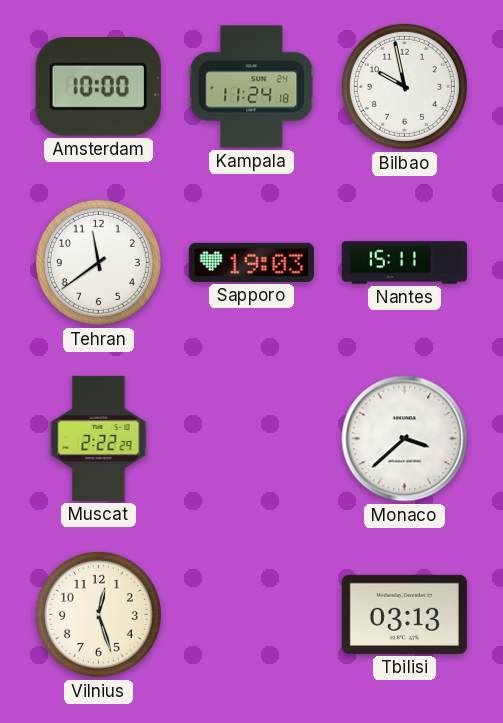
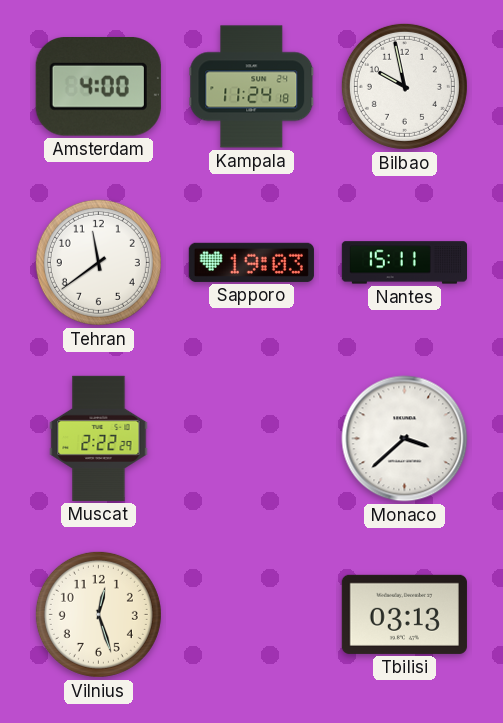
Amsterdam: 10:00 -> 4:00
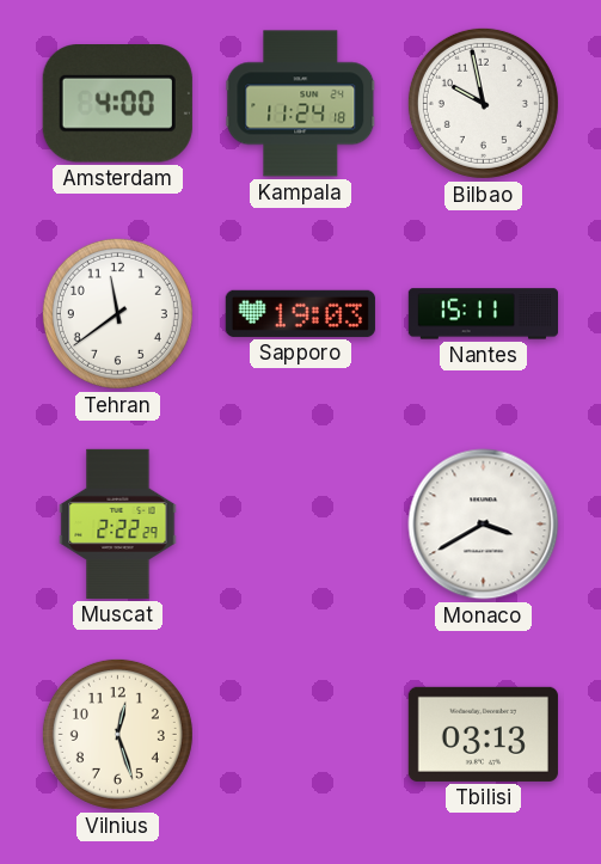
Monaco: 3:38 -> 3:40
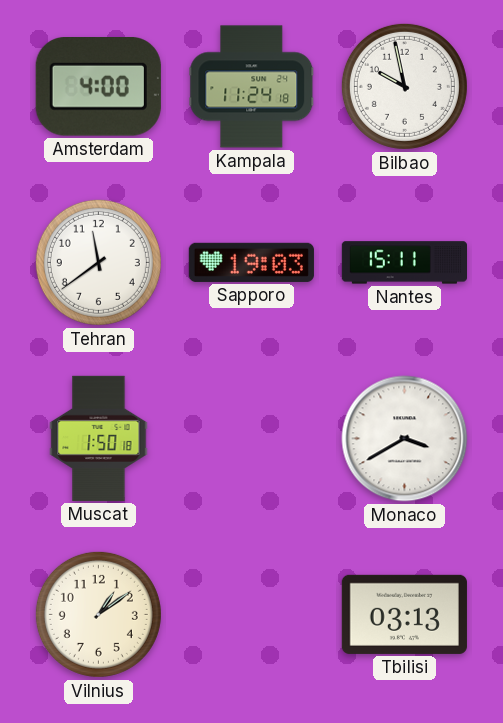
Muscat: 2:22 -> 1:50
Vilnius: 12:27 -> 1:09
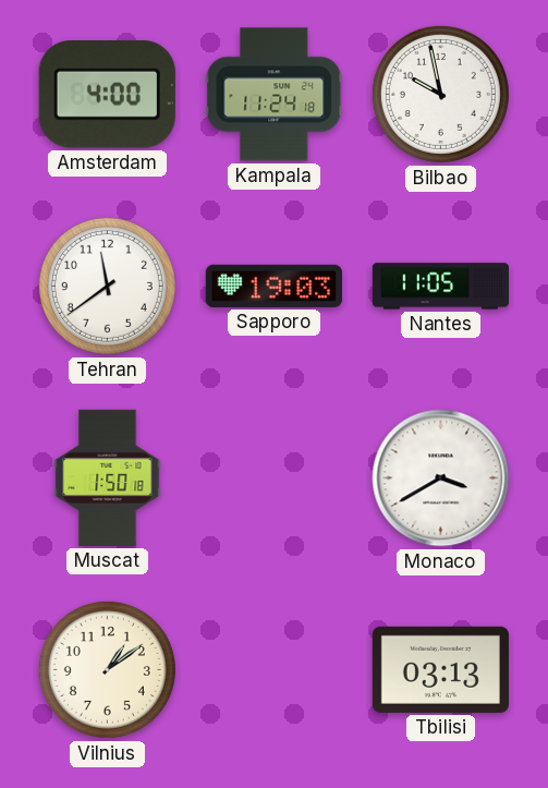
Nantes: 15:11 -> 11:05
